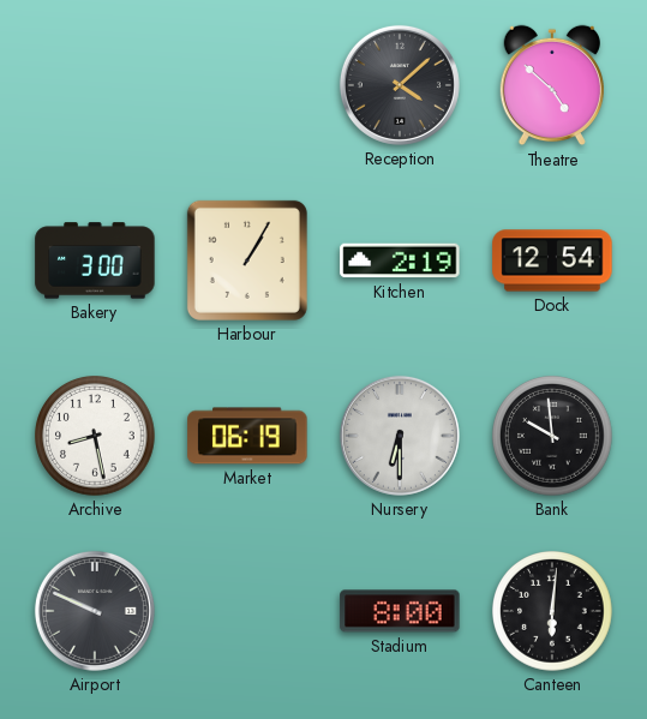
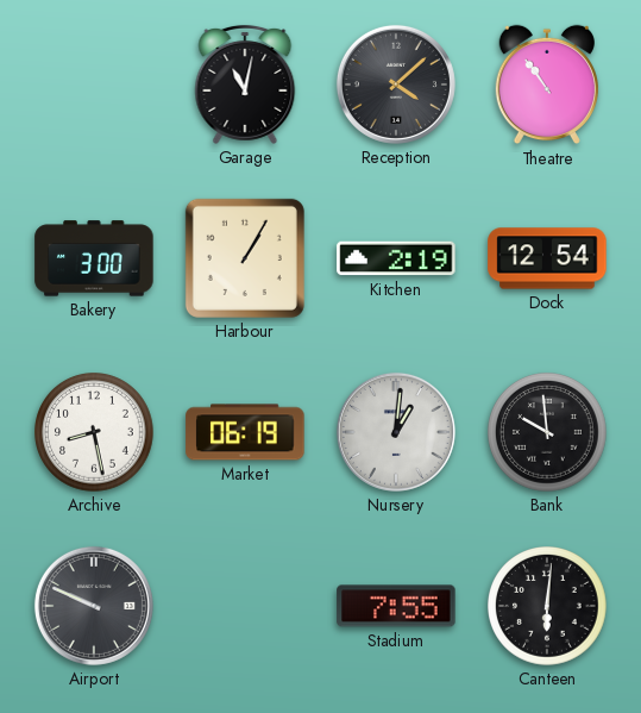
Garage: none -> 11:02
Theatre: 4:52 -> 10:54
Nursery: 6:30 -> 1:01
Stadium: 8:00 -> 7:55
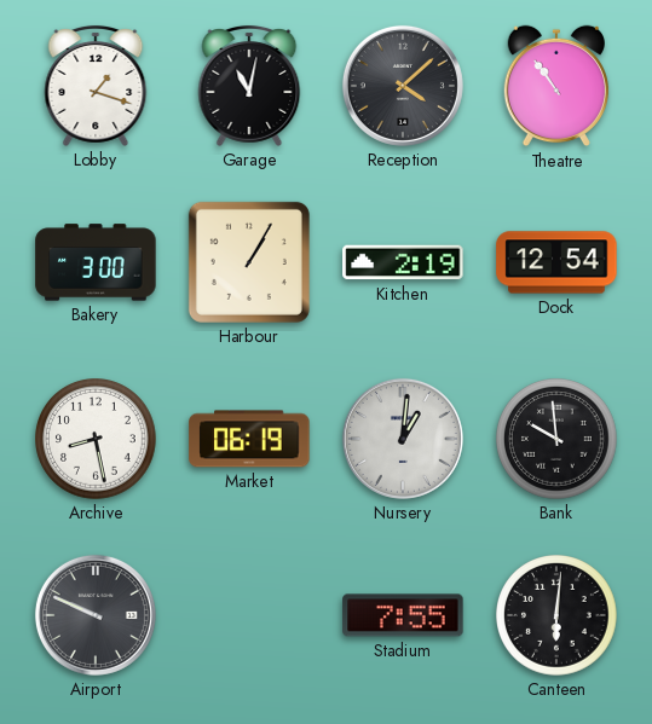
Lobby: none -> 1:18
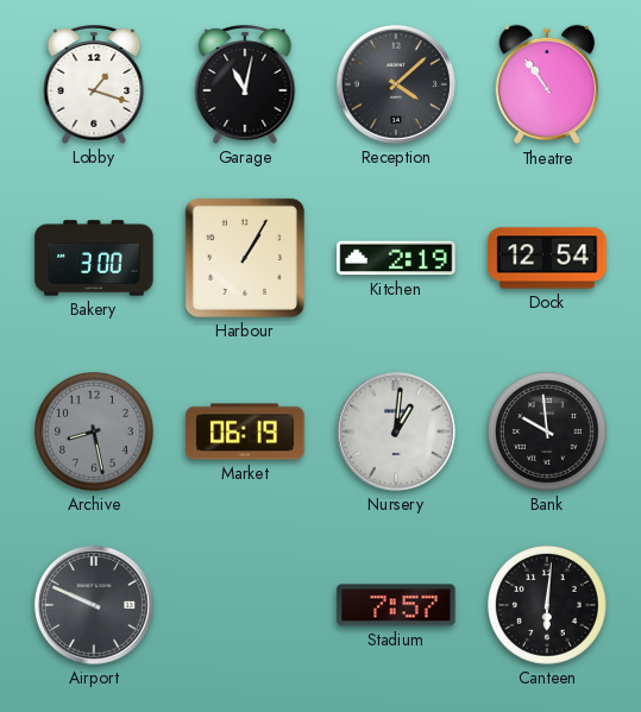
Archive dial: white -> grey
Stadium: 7:55 -> 7:57
